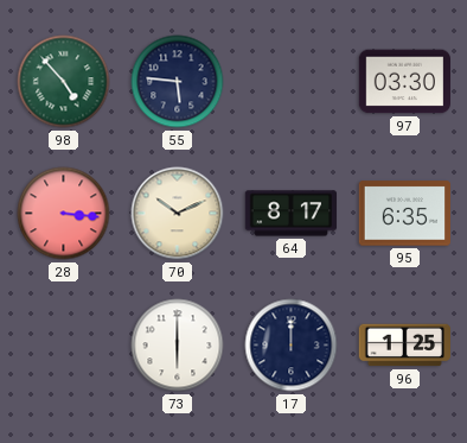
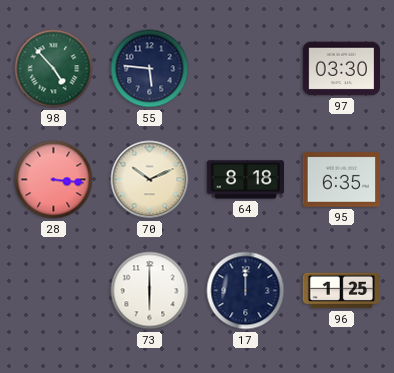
64: 8:17 -> 8:18
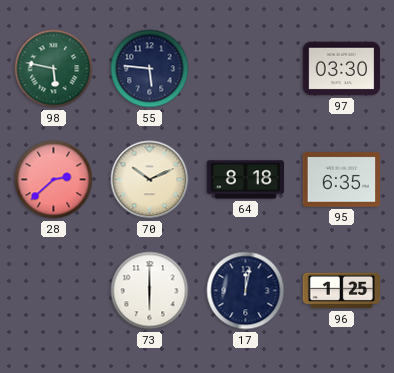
98: 4:53 -> 5:47
28: 3:16 -> 2:38
17: 12:00 -> 12:02
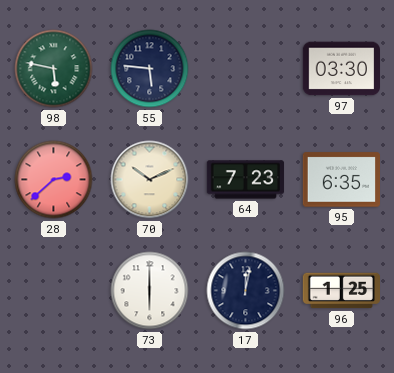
64: 8:18 -> 7:23
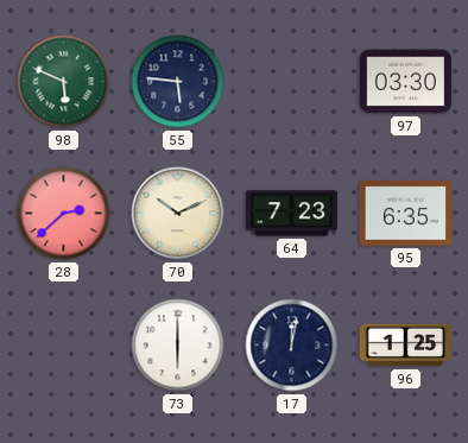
98: 5:47 -> 5:49
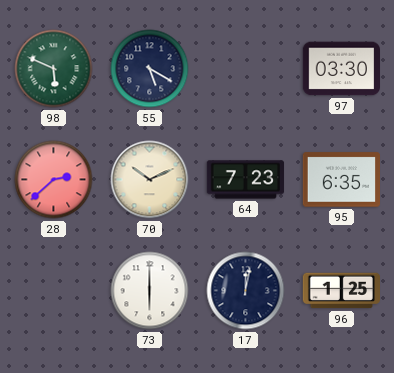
55: 5:46 -> 5:20
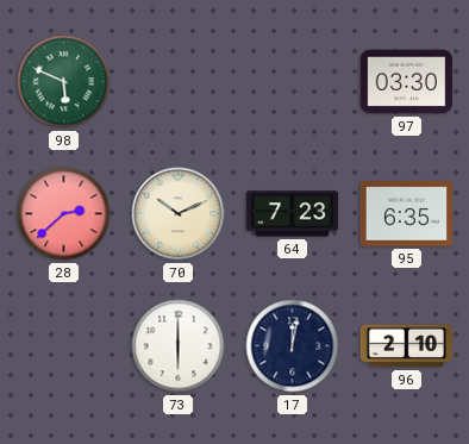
55: 5:20 -> none
96: 1:25 -> 2:10
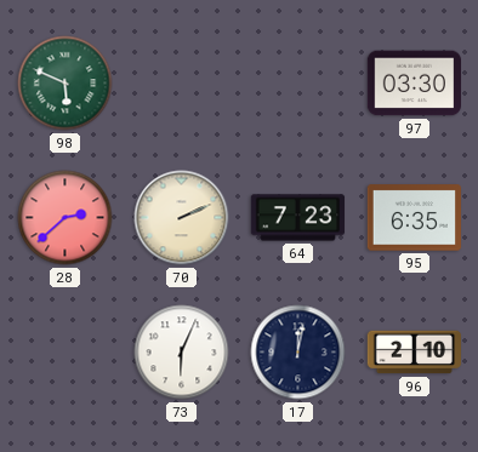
70: 10:11 -> 2:11
73: 6:00 -> 6:04
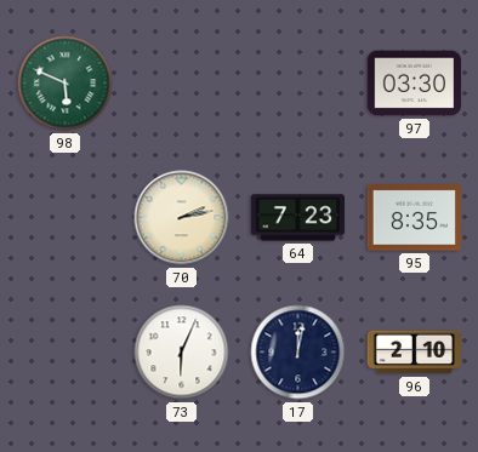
28: 2:38 -> none
70: 2:11 -> 2:13
95: 6:35 -> 8:35
